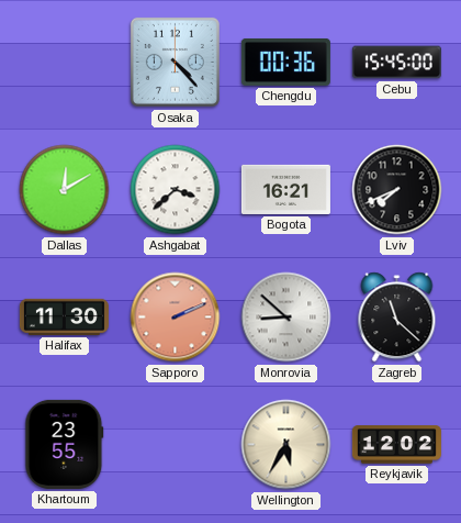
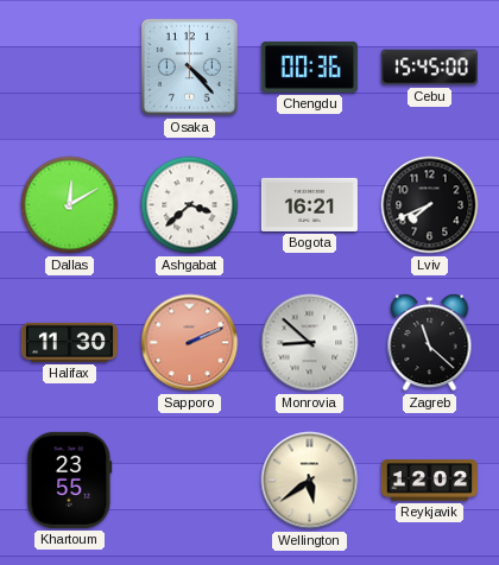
Wellington: 5:35 -> 5:39
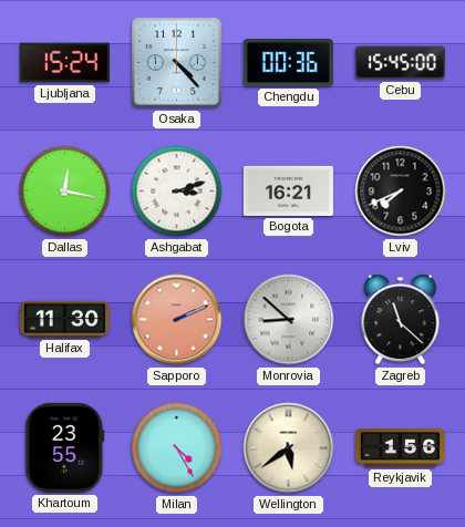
Ljubljana: none -> 15:24
Dallas: 12:10 -> 12:17
Ashgabat: 3:38 -> 3:12
Milan: none -> 4:25
Reykjavik: 12:02 -> 1:56
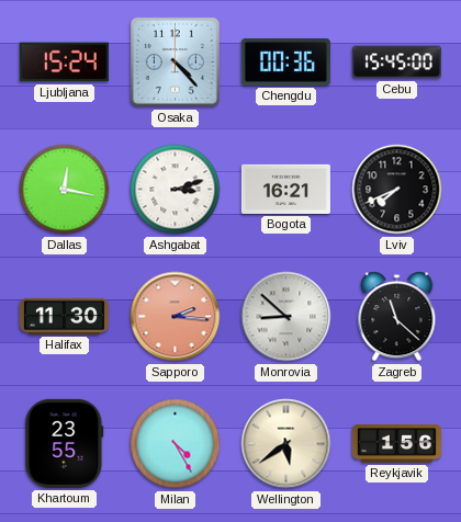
Sapporo: 2:11 -> 2:16
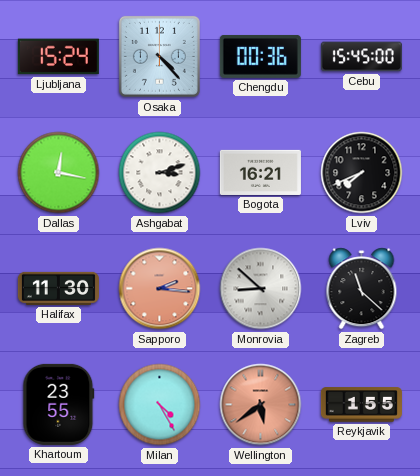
Wellington dial: cream -> salmon
Reykjavik: 1:56 -> 1:55
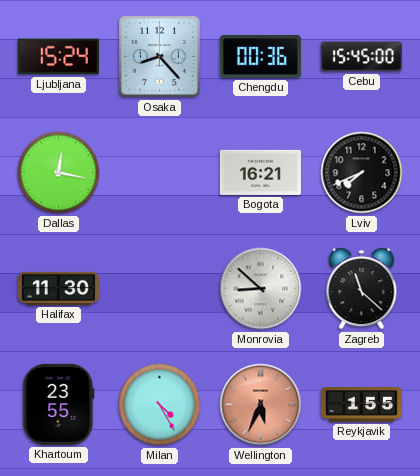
Osaka: 4:23 -> 8:23
Ashgabat: 3:12 -> none
Sapporo: 2:16 -> none
Wellington: 5:39 -> 5:34
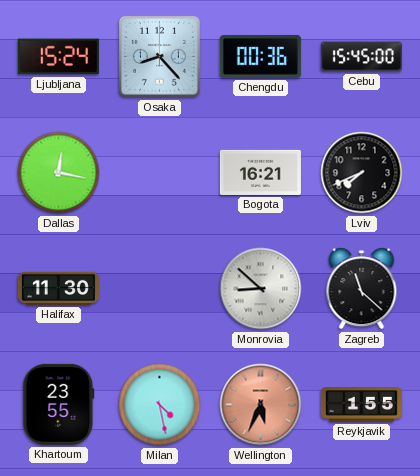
Milan: 4:25 -> 4:28
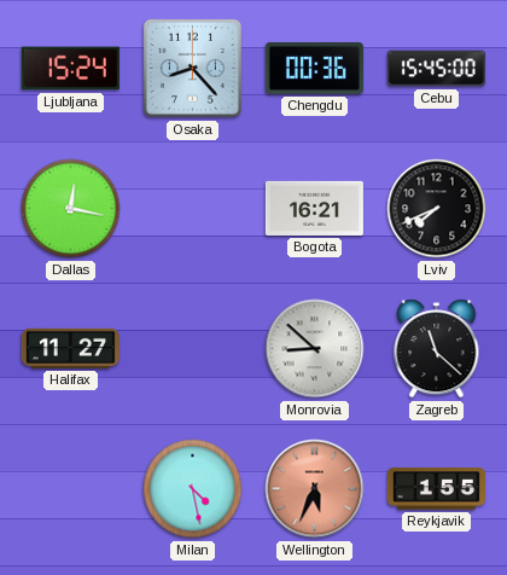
Halifax: 11:30 -> 11:27
Khartoum: 23:55 -> none
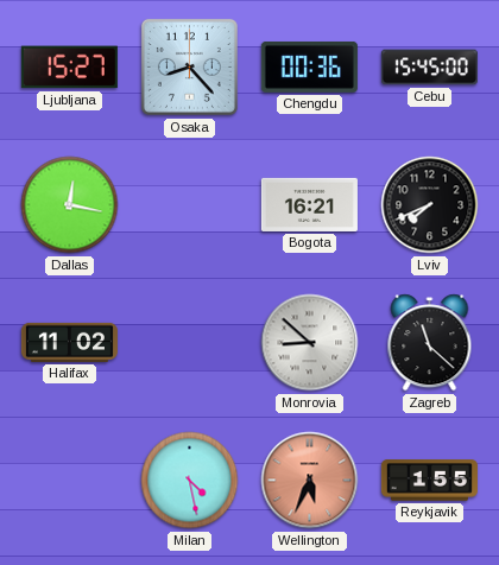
Ljubljana: 15:24 -> 15:27
Halifax: 11:27 -> 11:02
